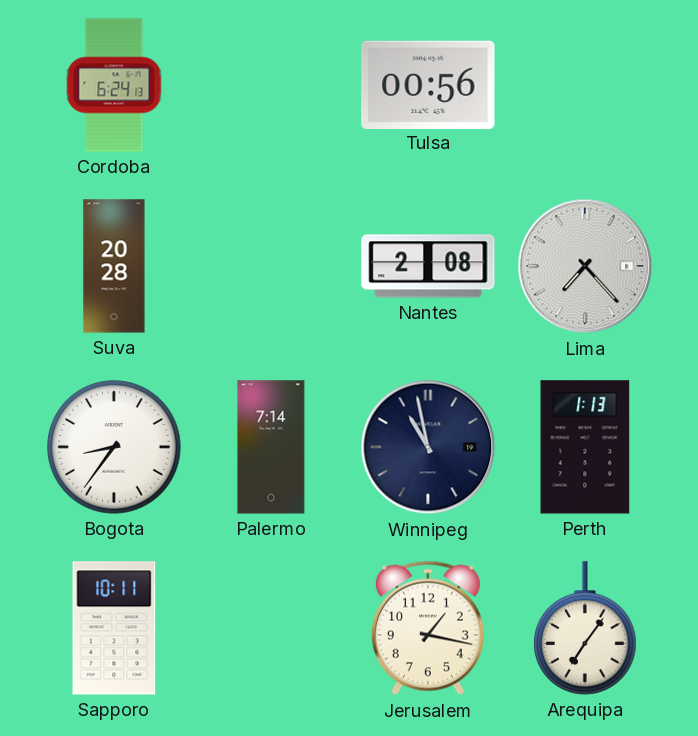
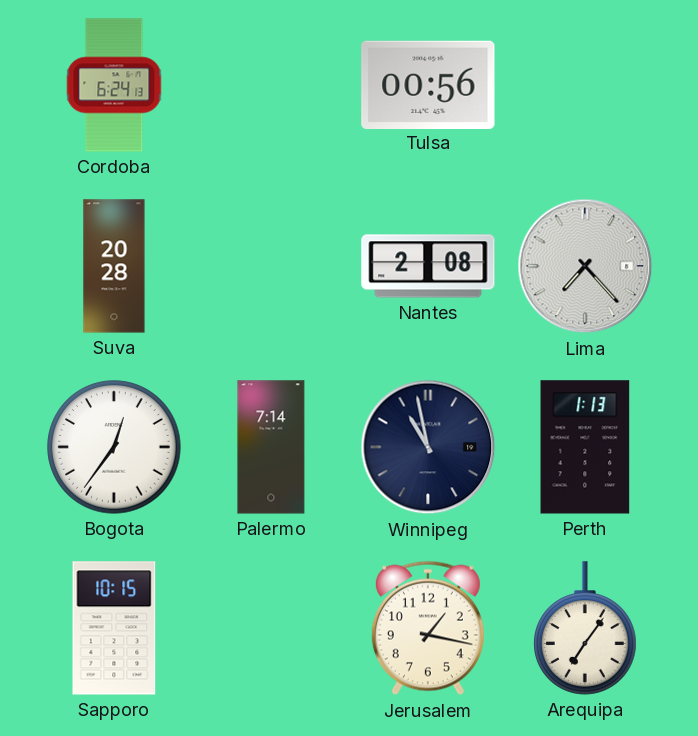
Bogota: 8:36 -> 12:36
Sapporo: 10:11 -> 10:15
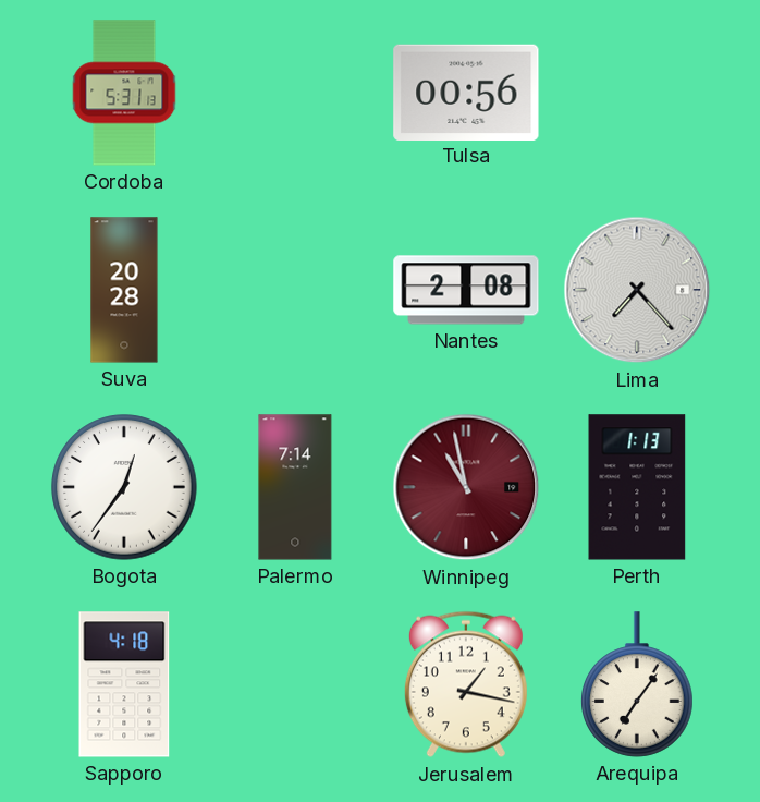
Cordoba: 6:24 -> 5:31
Winnipeg dial: navy -> burgundy
Sapporo: 10:15 -> 4:18
